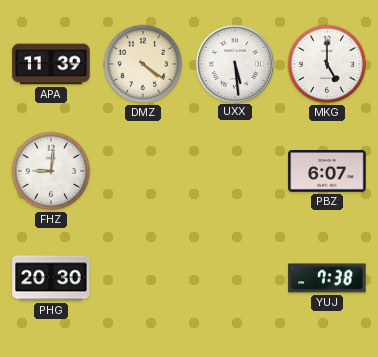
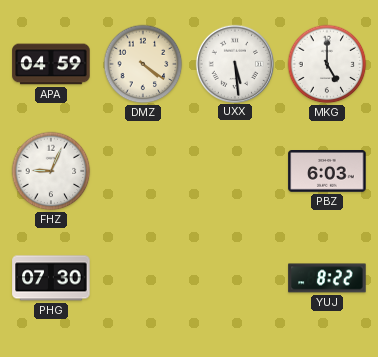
APA: 11:39 -> 04:59
FHZ: 9:01 -> 9:04
PBZ: 6:07 -> 6:03
PHG: 20:30 -> 07:30
YUJ: 7:38 -> 8:22
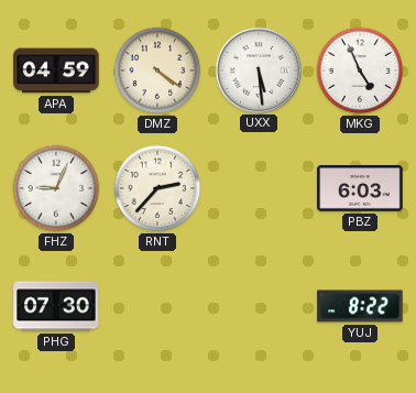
MKG: 5:00 -> 4:56
RNT: none -> 2:37
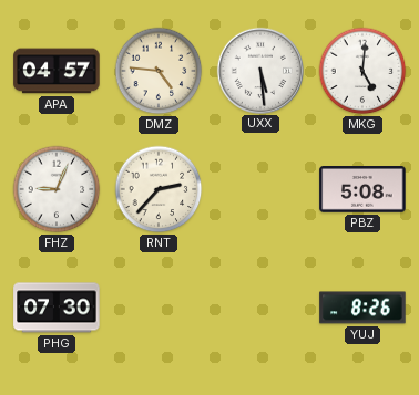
APA: 04:59 -> 04:57
DMZ: 4:21 -> 4:46
MKG: 4:56 -> 5:01
PBZ: 6:03 -> 5:08
YUJ: 8:22 -> 8:26
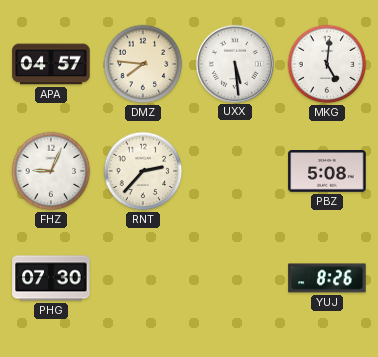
DMZ: 4:46 -> 7:46
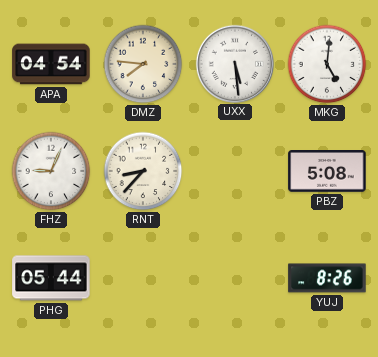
APA: 04:57 -> 04:54
RNT: 2:37 -> 8:37
PHG: 07:30 -> 05:44
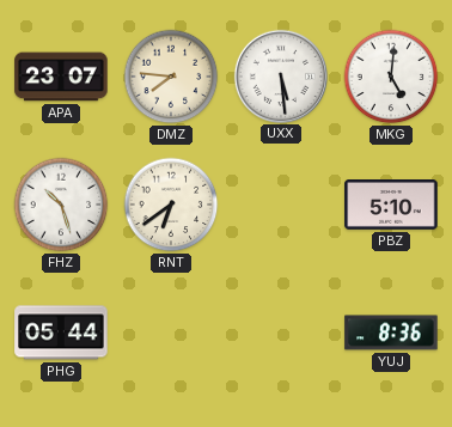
APA: 04:54 -> 23:07
FHZ: 9:04 -> 10:27
RNT: 8:37 -> 6:39
PBZ: 5:08 -> 5:10
YUJ: 8:26 -> 8:36
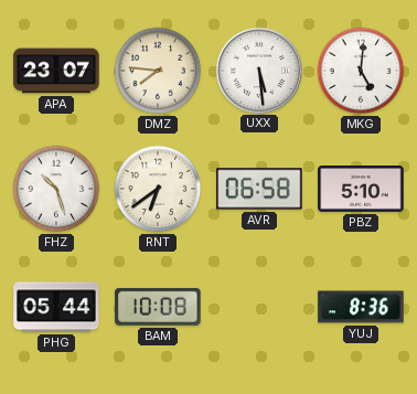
AVR: none -> 06:58
BAM: none -> 10:08
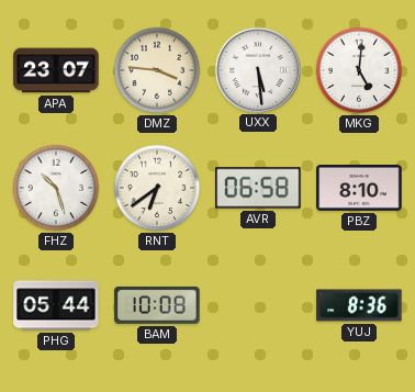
DMZ: 7:46 -> 3:46
PBZ: 5:10 -> 8:10
